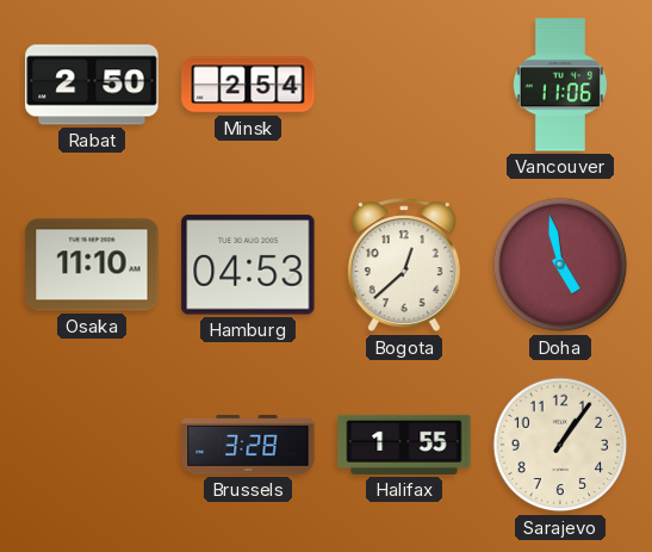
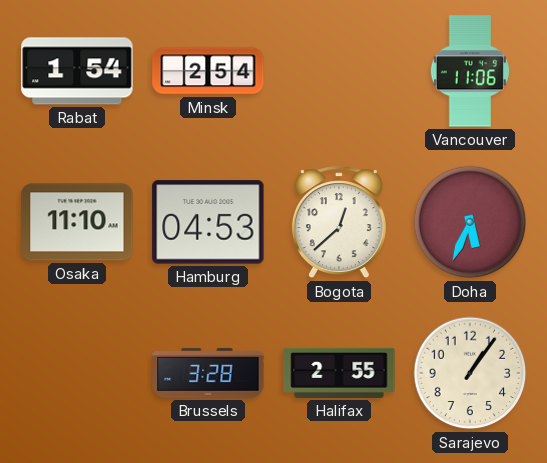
Rabat: 2:50 -> 1:54
Doha: 4:58 -> 5:34
Halifax: 1:55 -> 2:55
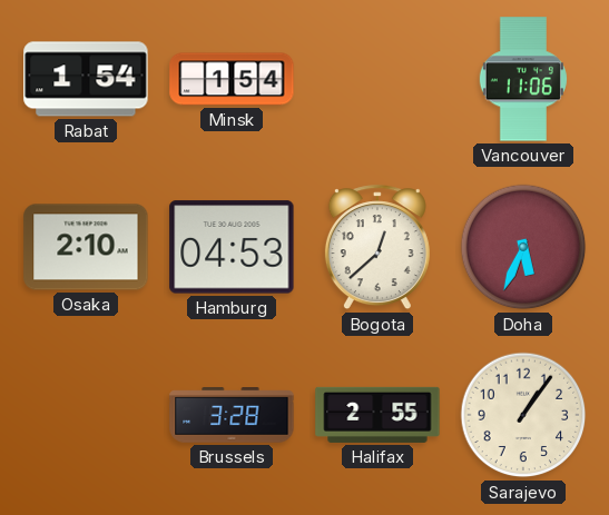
Minsk: 2:54 -> 1:54
Osaka: 11:10 -> 2:10
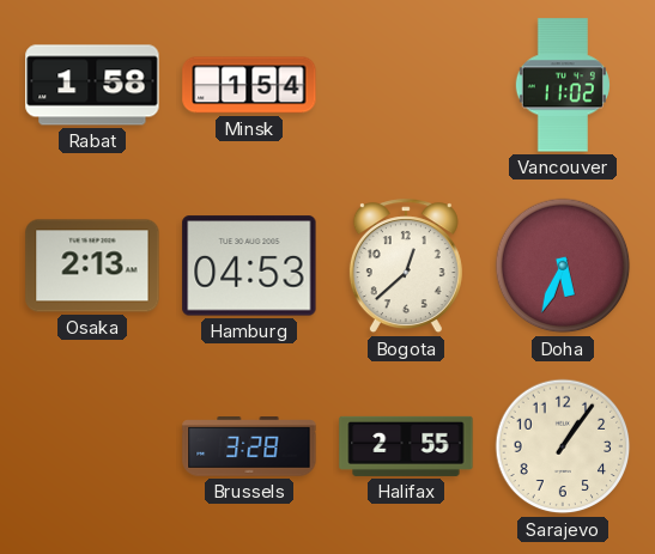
Rabat: 1:54 -> 1:58
Vancouver: 11:06 -> 11:02
Osaka: 2:10 -> 2:13
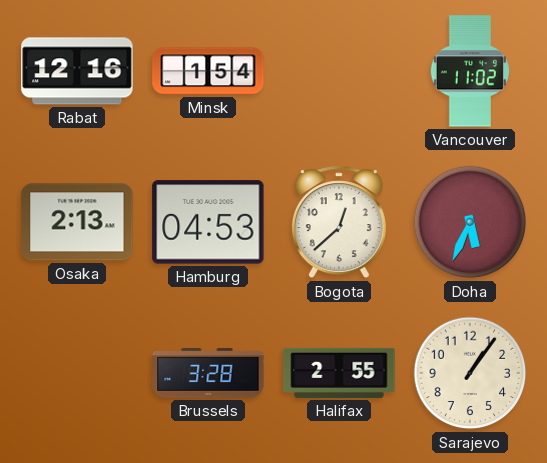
Rabat: 1:58 -> 12:16
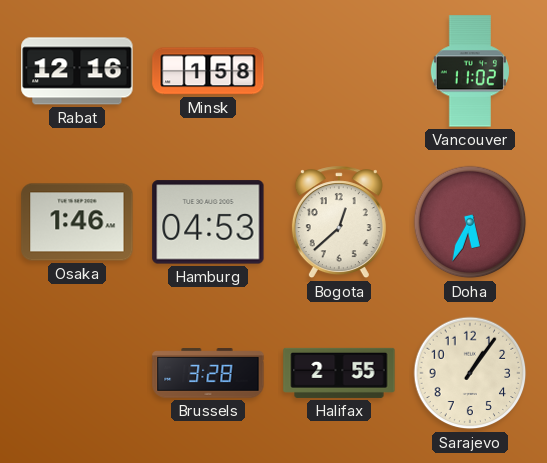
Minsk: 1:54 -> 1:58
Osaka: 2:13 -> 1:46
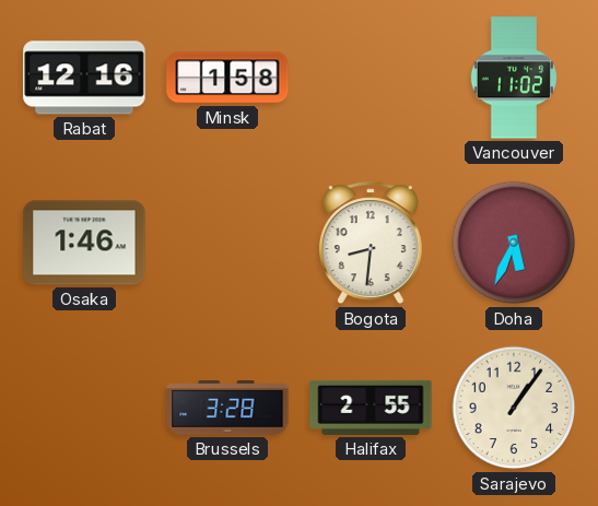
Hamburg: 04:53 -> none
Bogota: 12:38 -> 8:31
